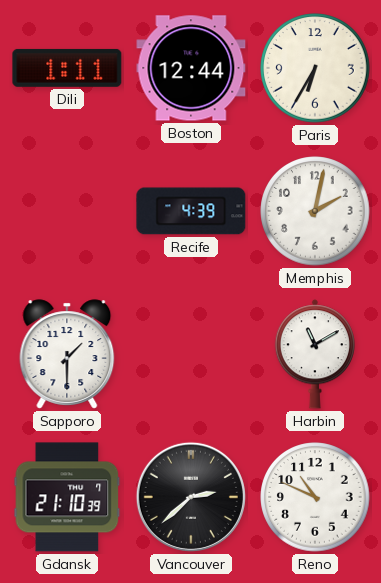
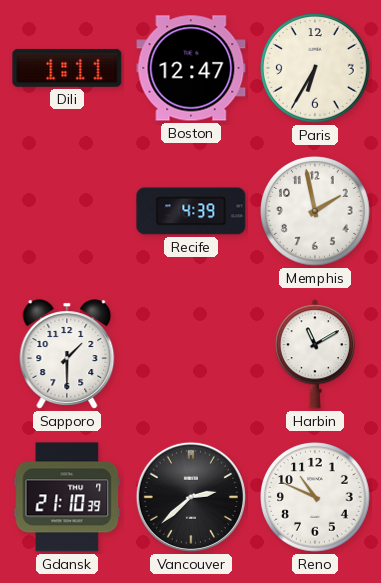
Boston: 12:44 -> 12:47
Memphis: 2:02 -> 1:58
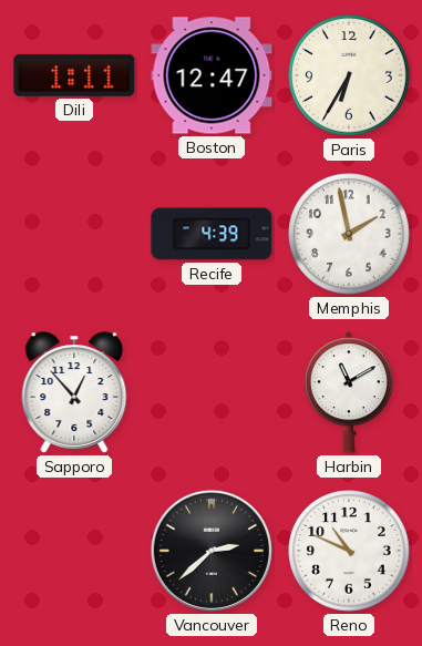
Sapporo: 1:30 -> 12:53
Gdansk: 21:10 -> none
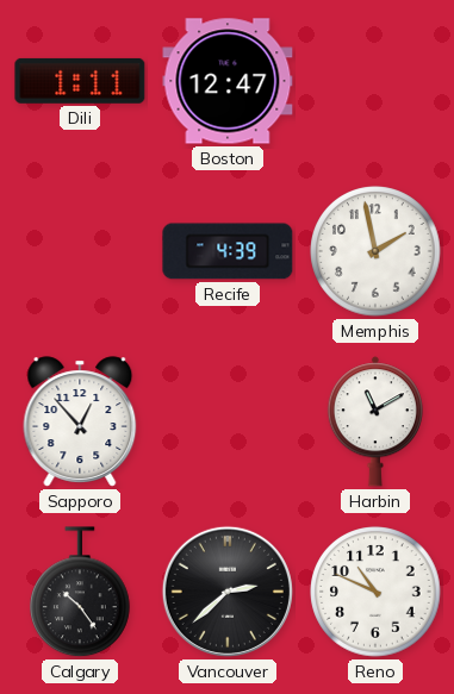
Paris: 6:35 -> none
Calgary: none -> 10:24
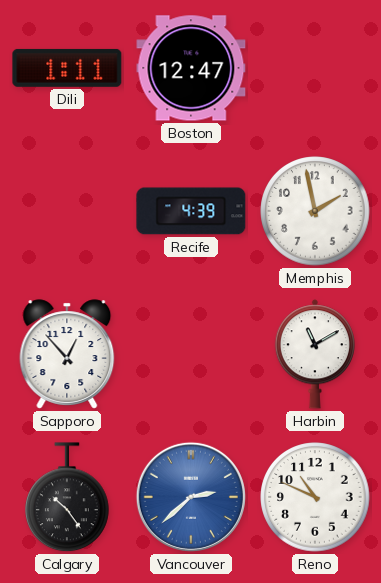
Vancouver dial: black -> blue
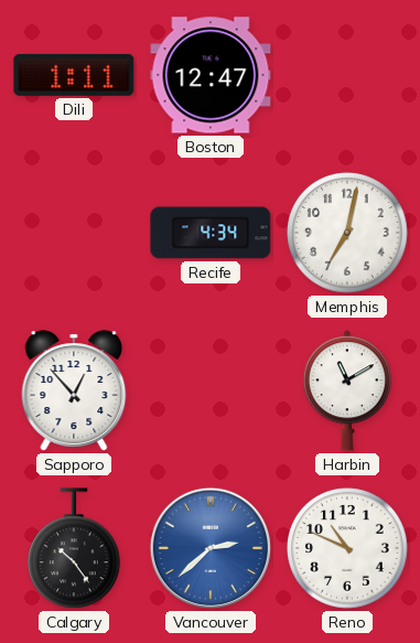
Recife: 4:39 -> 4:34
Memphis: 1:58 -> 7:02
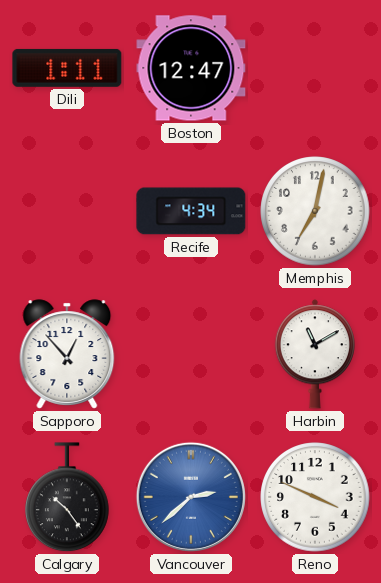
Reno: 10:49 -> 3:49
